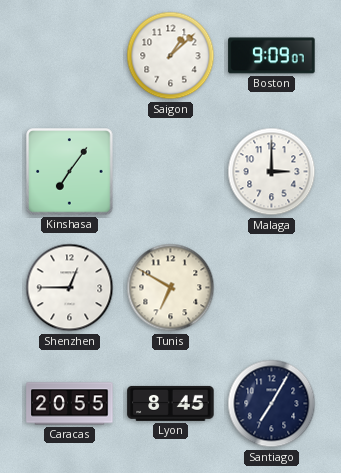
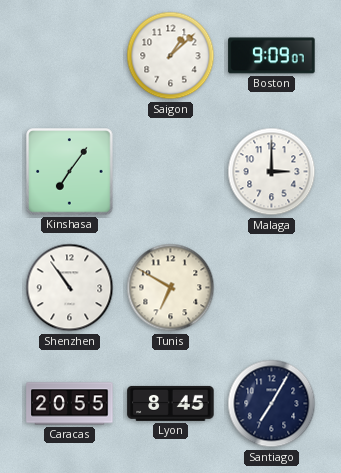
Shenzhen: 12:45 -> 10:54
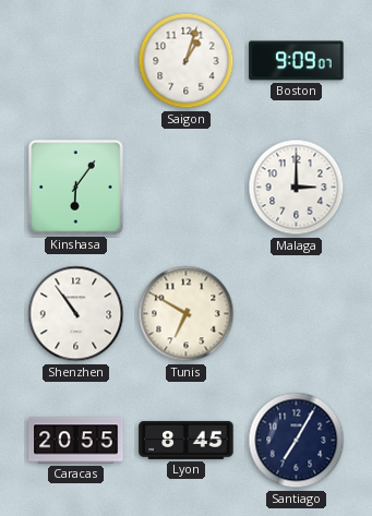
Saigon: 1:08 -> 1:03
Kinshasa: 7:06 -> 6:06
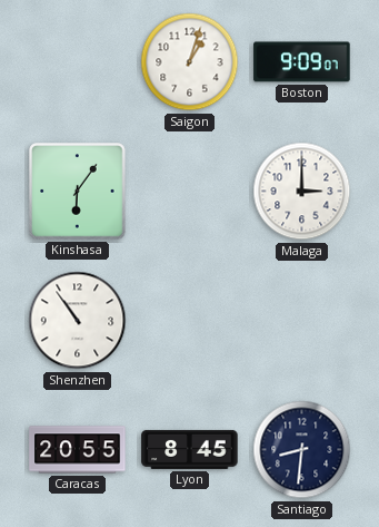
Tunis: 6:50 -> none
Santiago: 7:05 -> 8:31
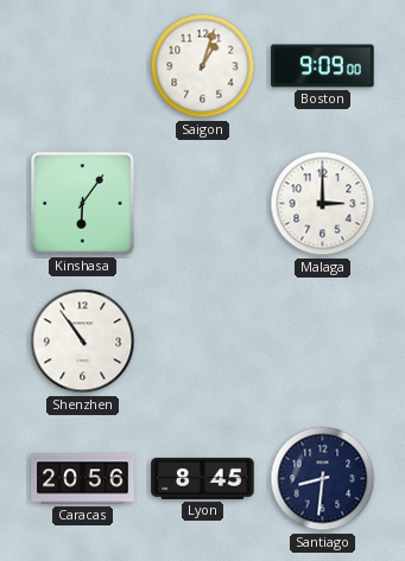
Boston: 9:09:07 -> 9:09:00
Caracas: 20:55 -> 20:56
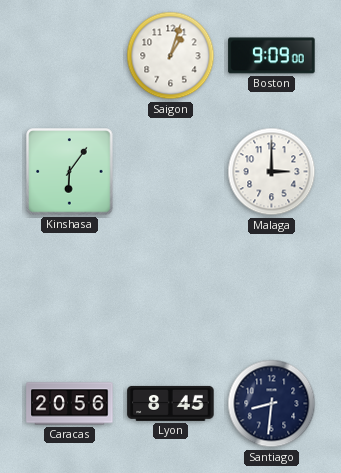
Shenzhen: 10:54 -> none
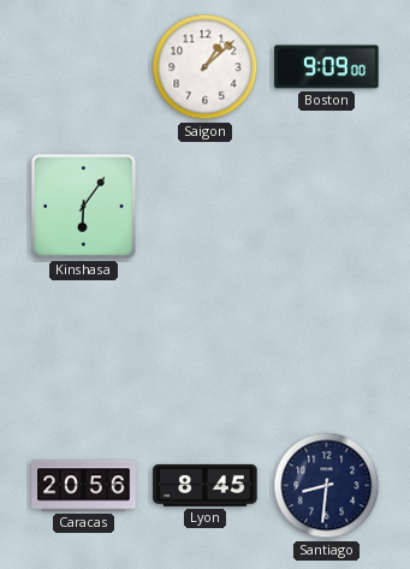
Saigon: 1:03 -> 1:08
Malaga: 3:00 -> none
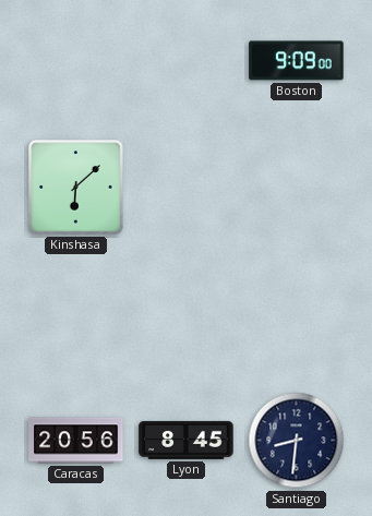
Saigon: 1:08 -> none
Kinshasa: 6:06 -> 6:08
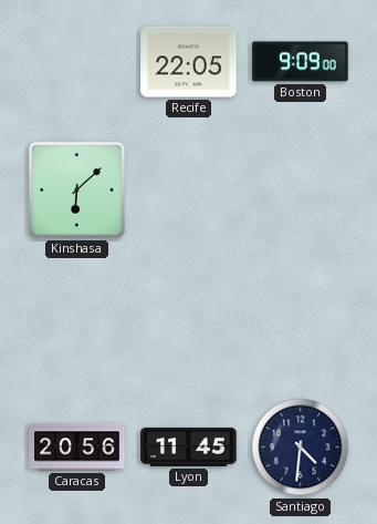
Recife: none -> 22:05
Lyon: 8:45 -> 11:45
Santiago: 8:31 -> 4:31
